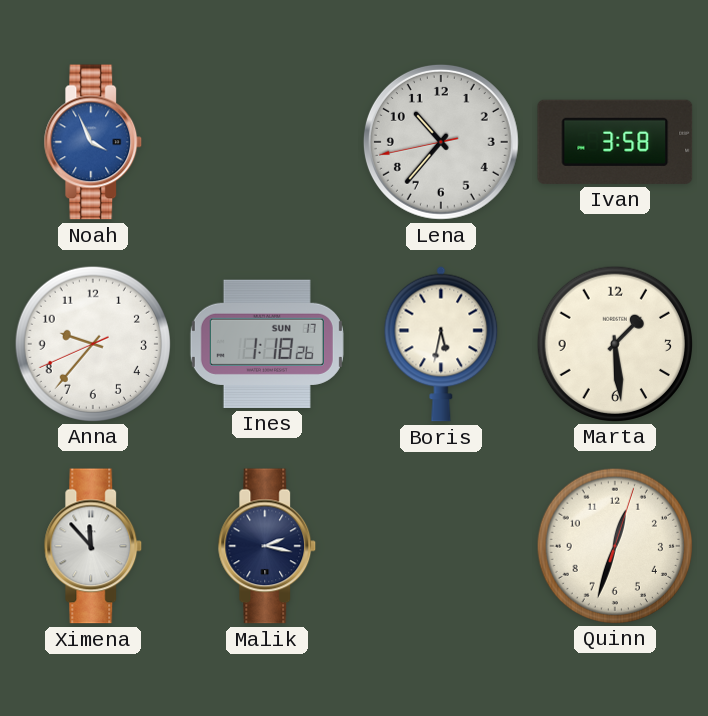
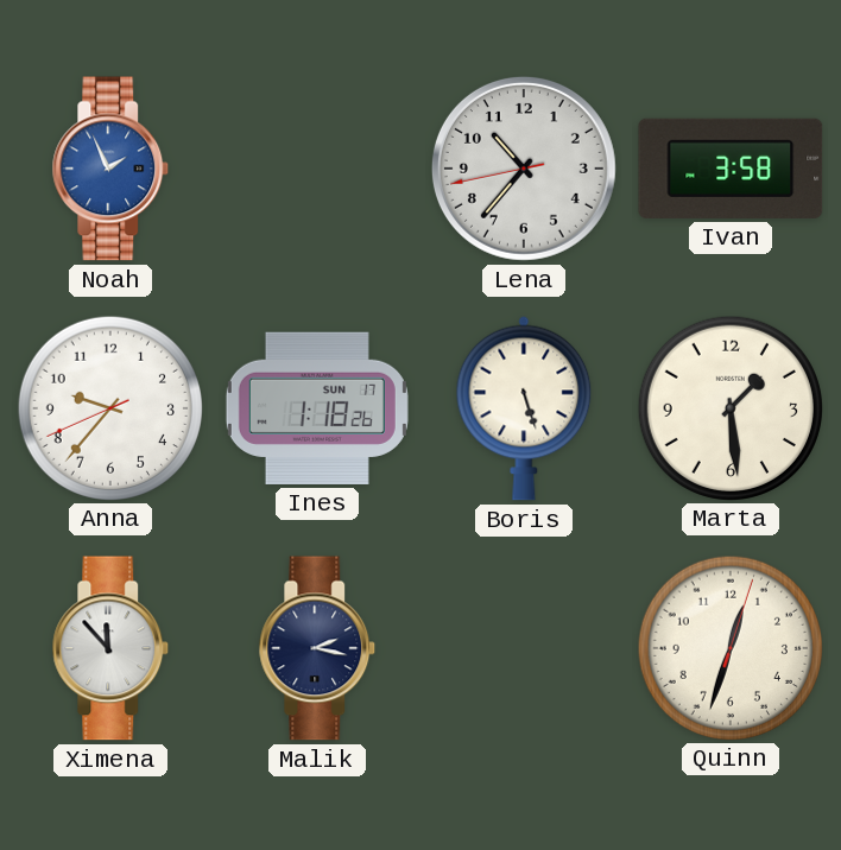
Noah: 3:56 -> 1:56
Boris: 5:32 -> 5:27
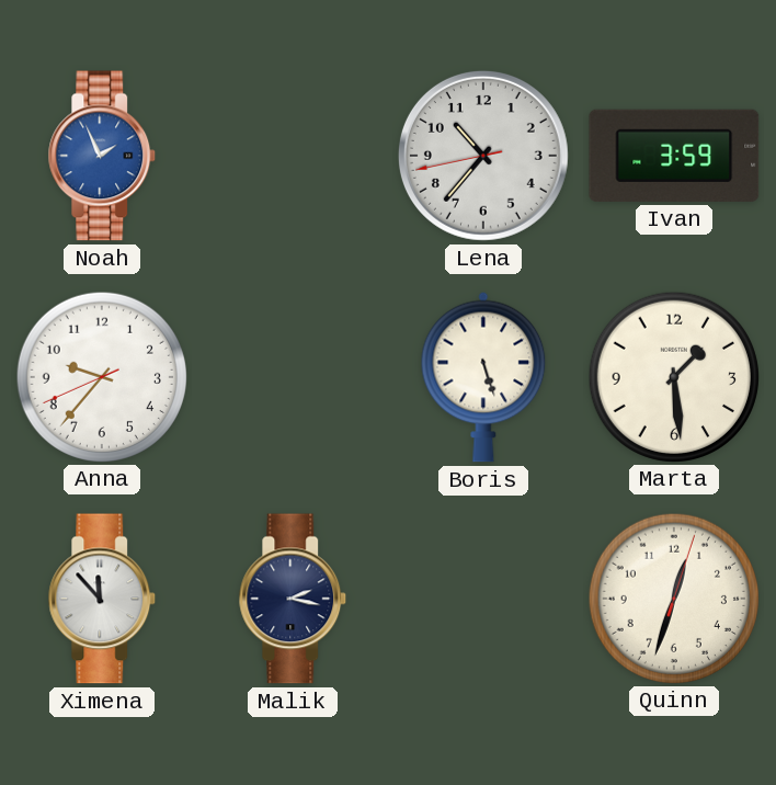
Ivan: 3:58 -> 3:59
Ines: 1:18 -> none
